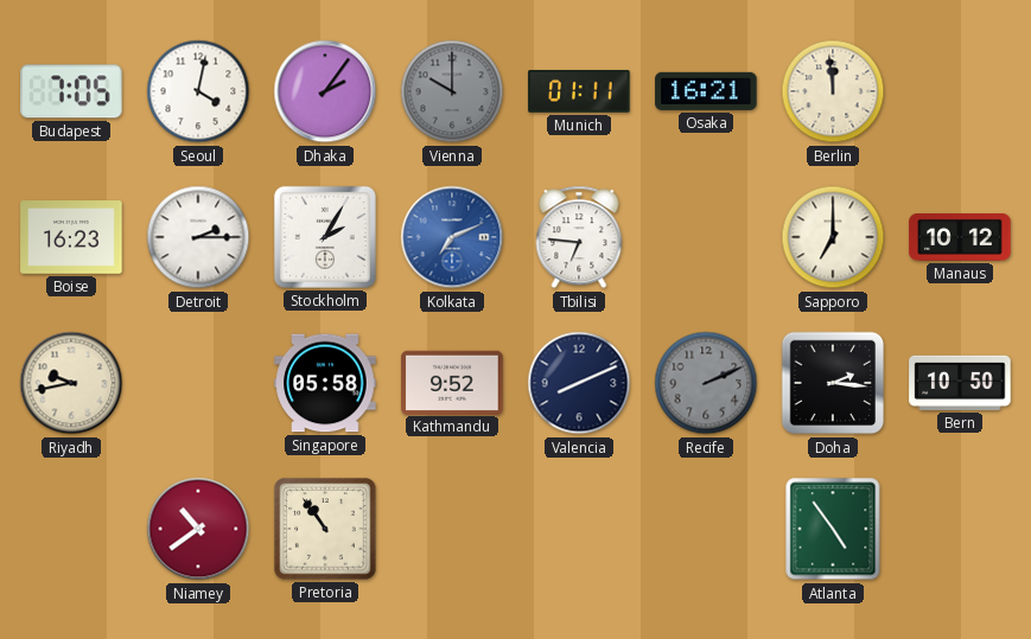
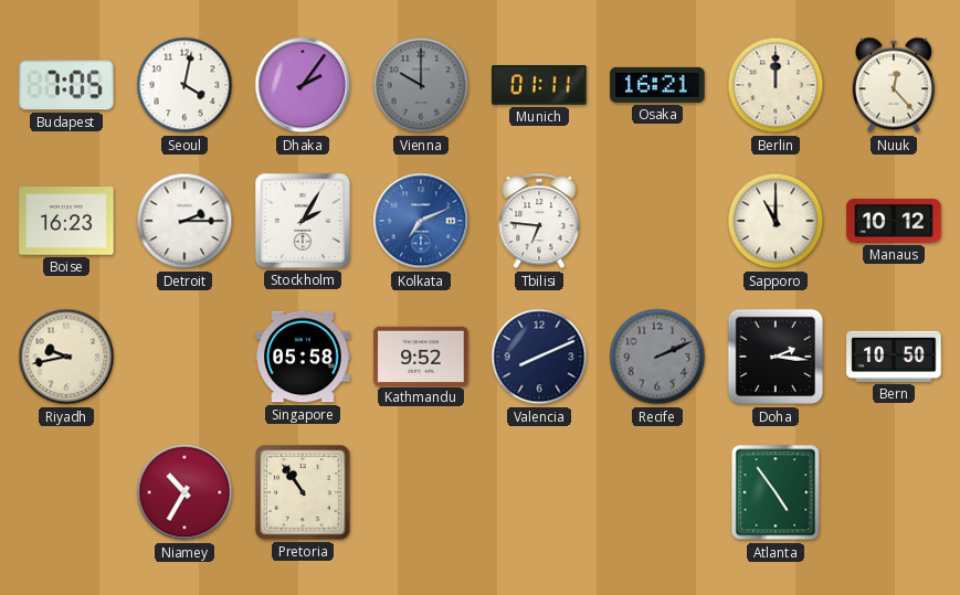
Berlin: 11:59 -> 12:00
Nuuk: none -> 12:23
Sapporo: 7:00 -> 11:00
Niamey: 10:39 -> 10:35
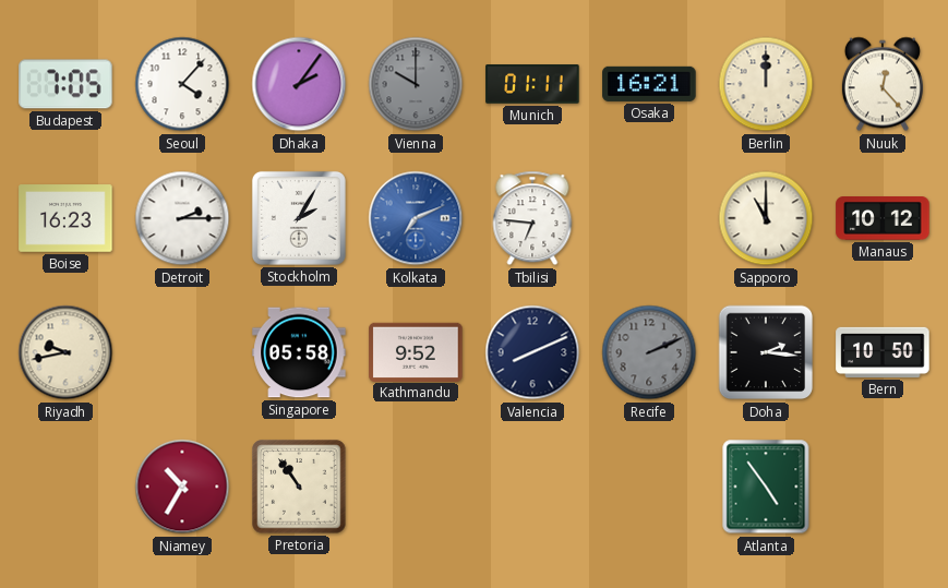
Seoul: 4:02 -> 4:07
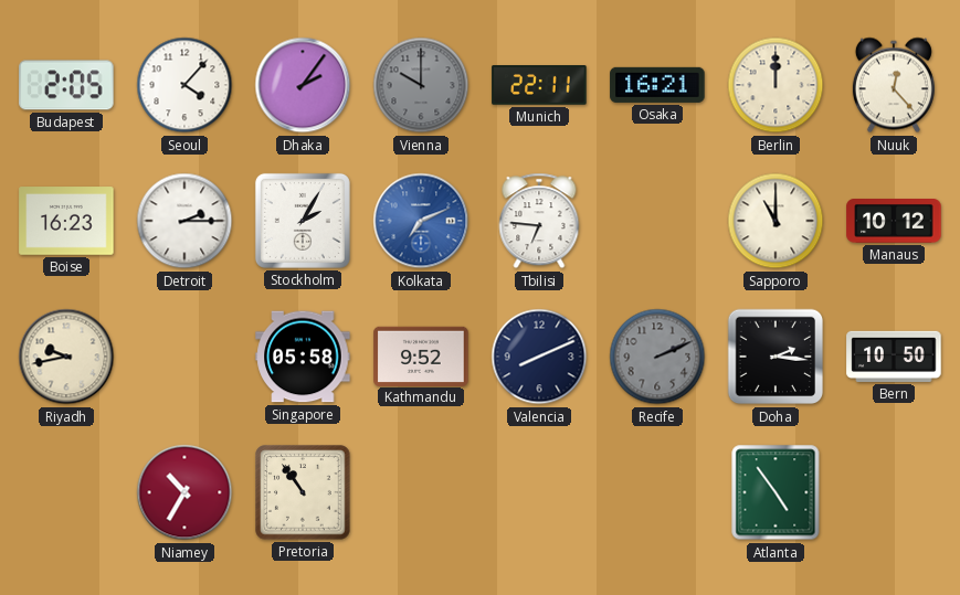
Budapest: 7:05 -> 2:05
Munich: 01:11 -> 22:11
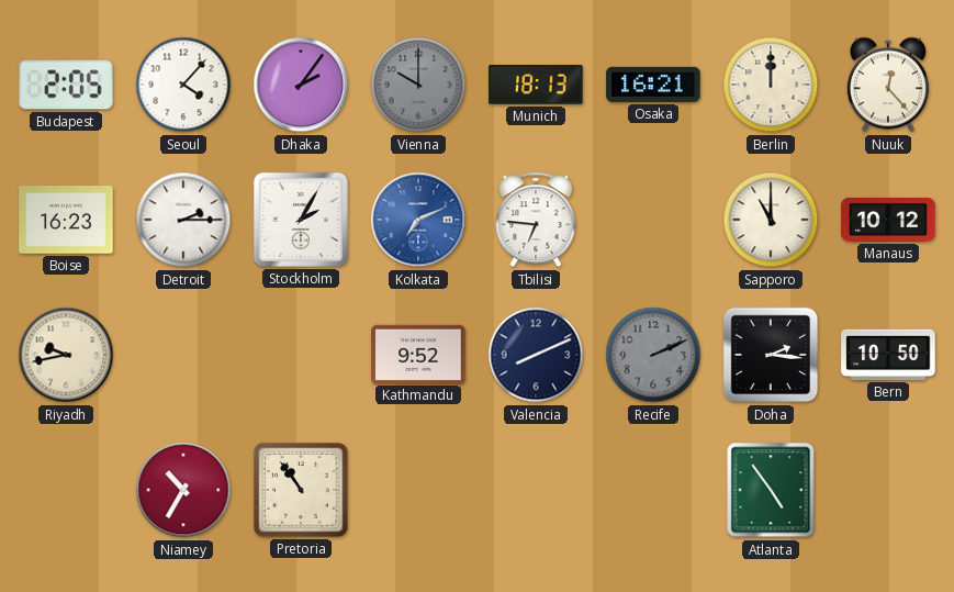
Munich: 22:11 -> 18:13
Singapore: 05:58 -> none
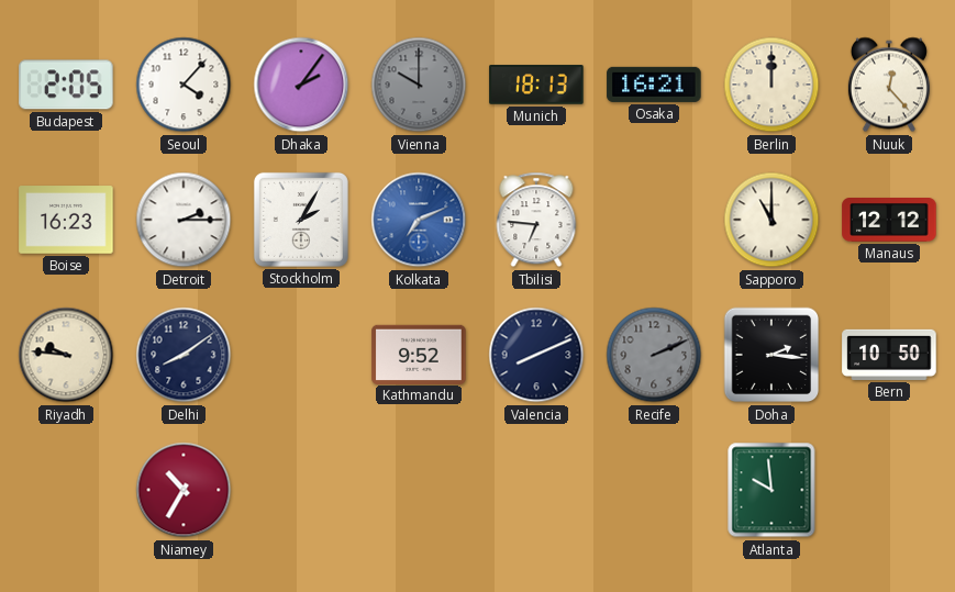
Manaus: 10:12 -> 12:12
Riyadh: 9:43 -> 9:46
Delhi: none -> 8:09
Pretoria: 10:54 -> none
Atlanta: 4:54 -> 9:59
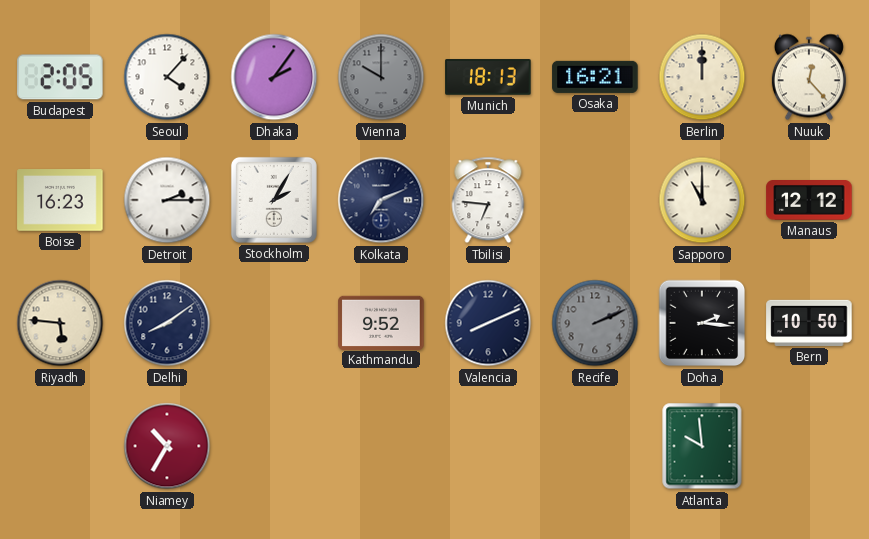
Kolkata dial: blue -> navy
Riyadh: 9:46 -> 5:46
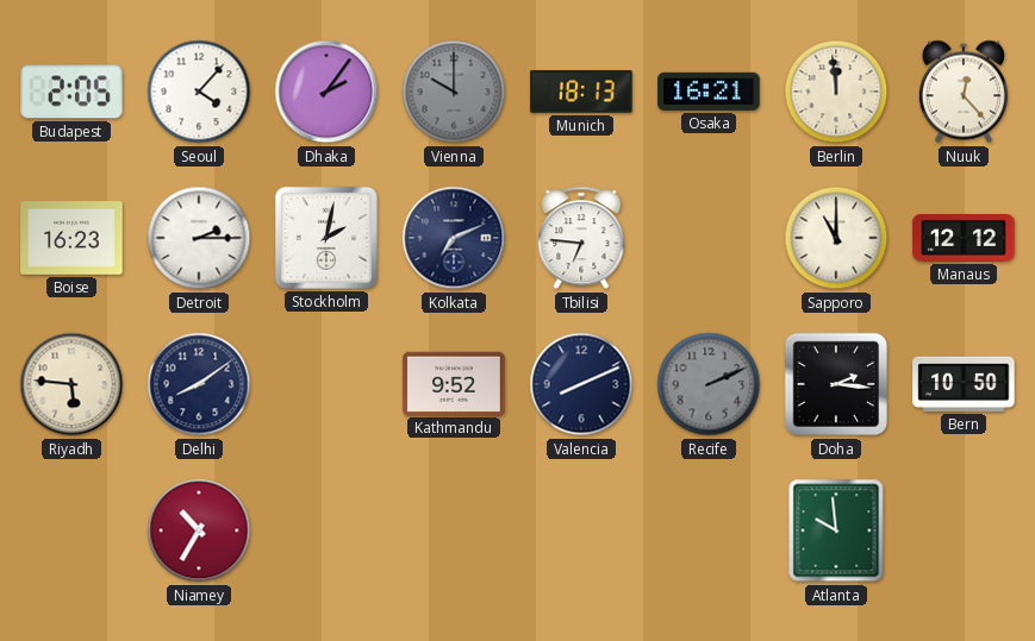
Berlin: 12:00 -> 11:59
Stockholm: 2:05 -> 2:02
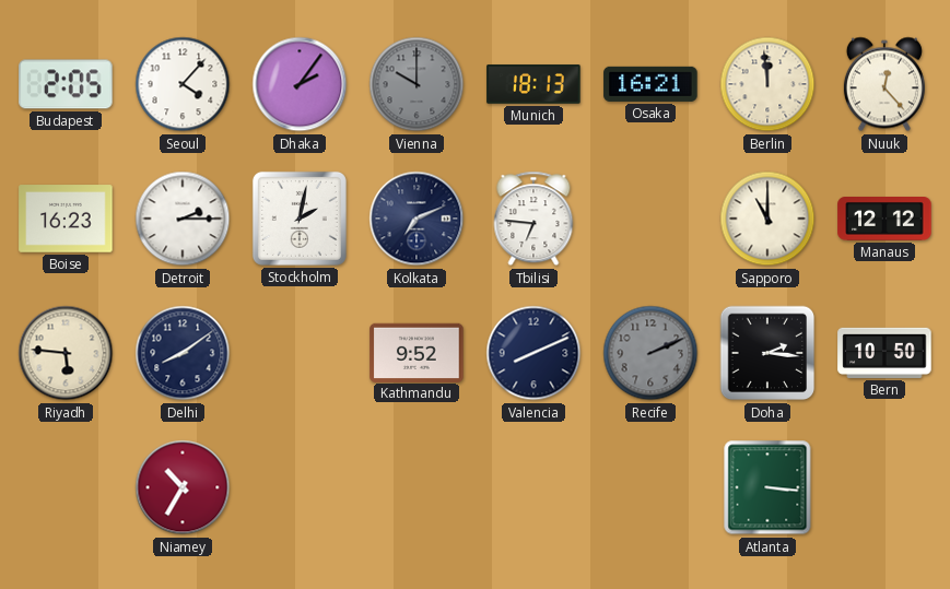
Atlanta: 9:59 -> 3:16
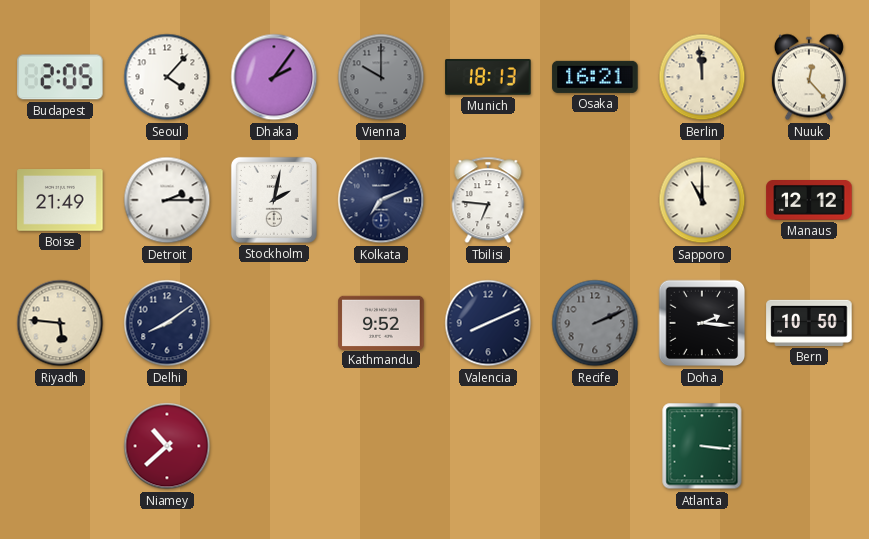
Boise: 16:23 -> 21:49
Niamey: 10:35 -> 10:38
